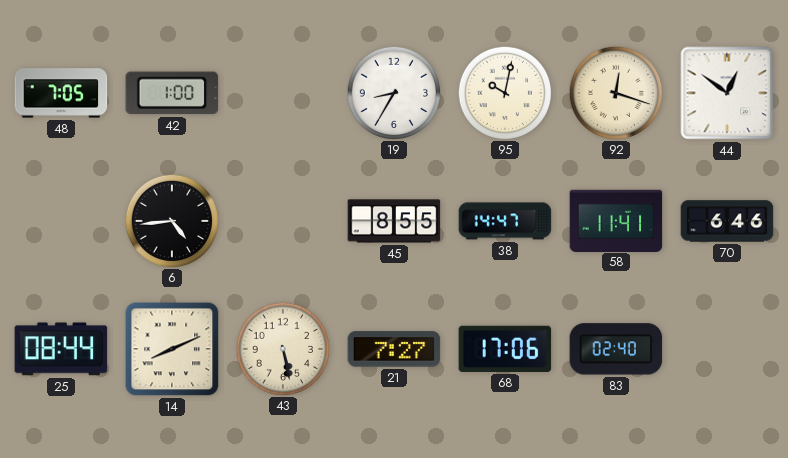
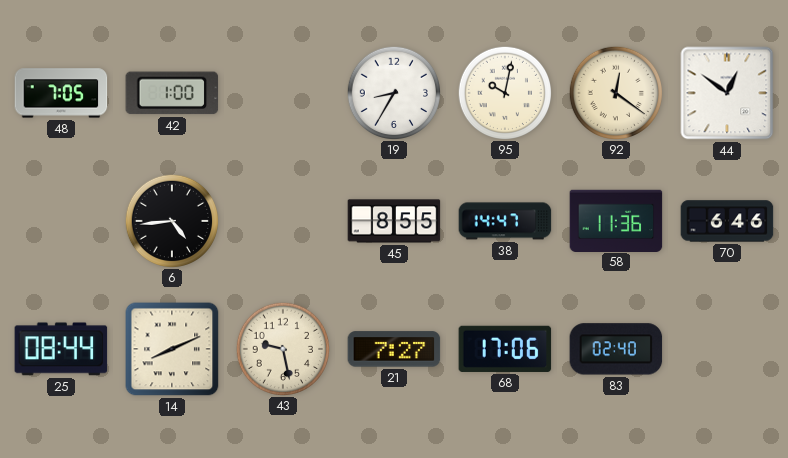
92: 12:18 -> 12:21
58: 11:41 -> 11:36
43: 5:28 -> 9:28
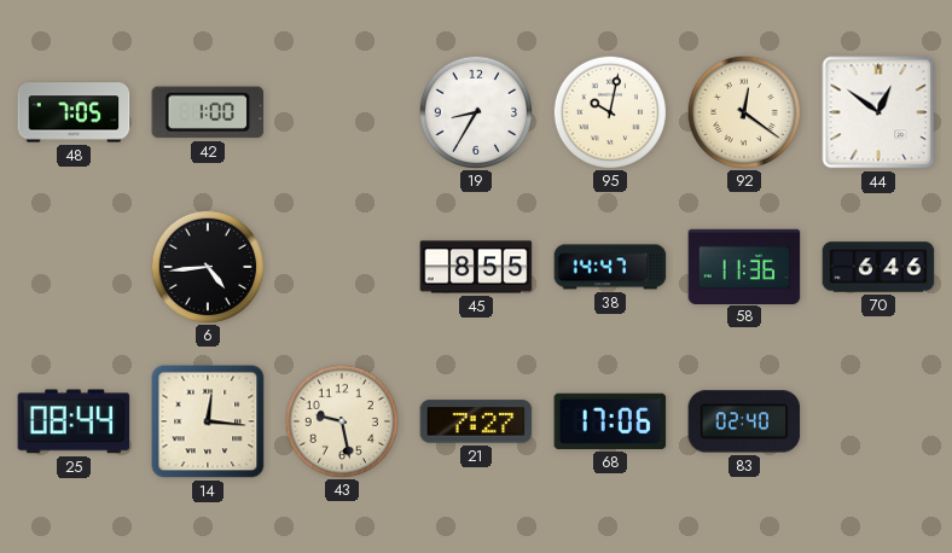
14: 8:11 -> 12:16
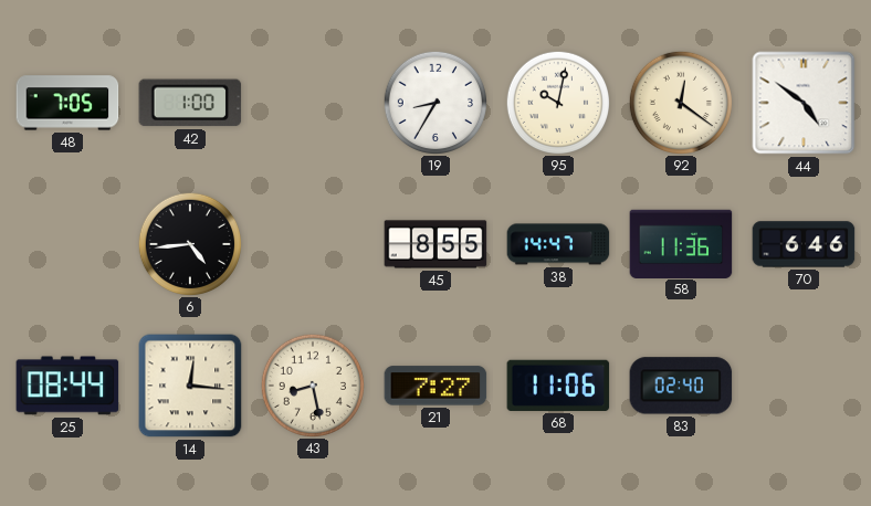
44: 12:51 -> 4:51
43: 9:28 -> 8:28
68: 17:06 -> 11:06
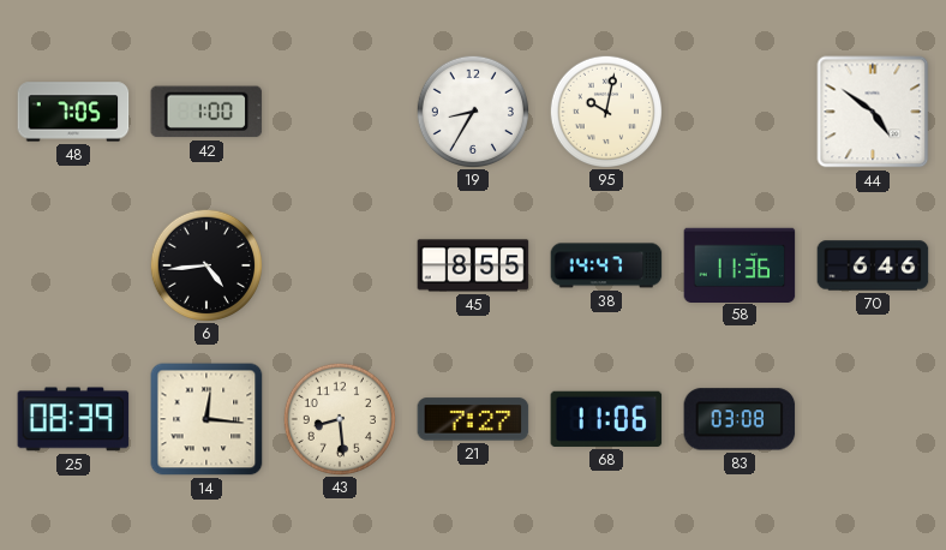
92: 12:21 -> none
25: 08:44 -> 08:39
43: 8:28 -> 8:29
83: 02:40 -> 03:08
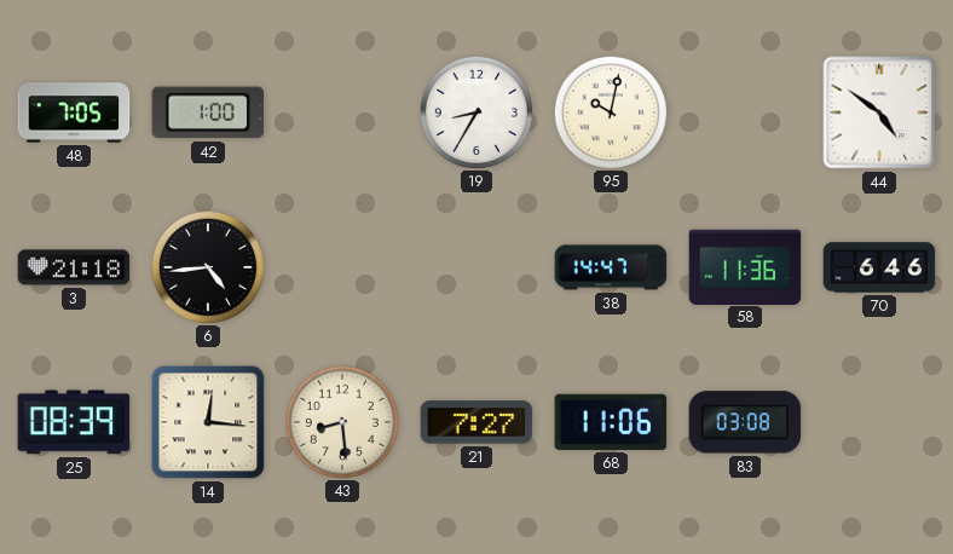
3: none -> 21:18
45: 8:55 -> none
